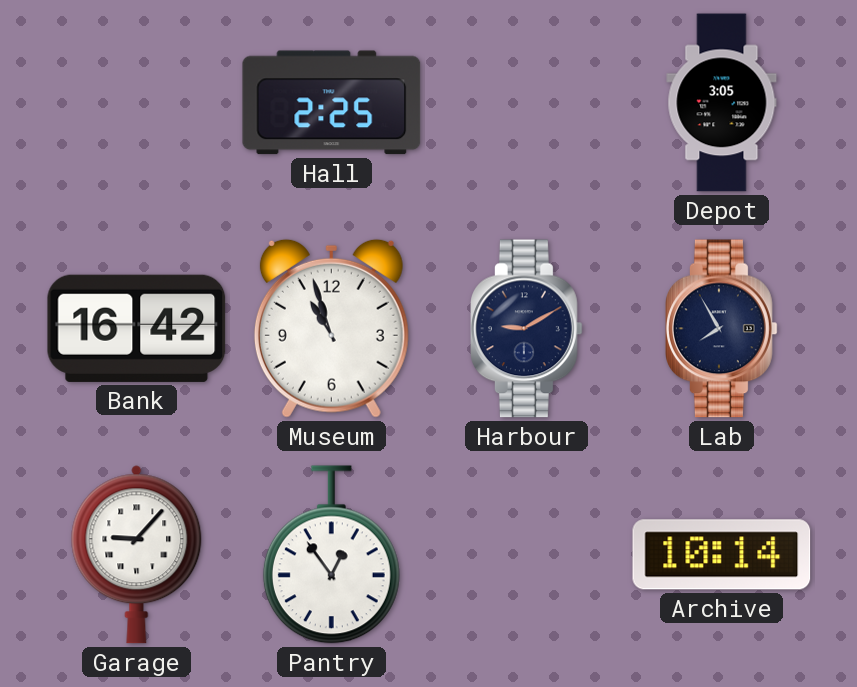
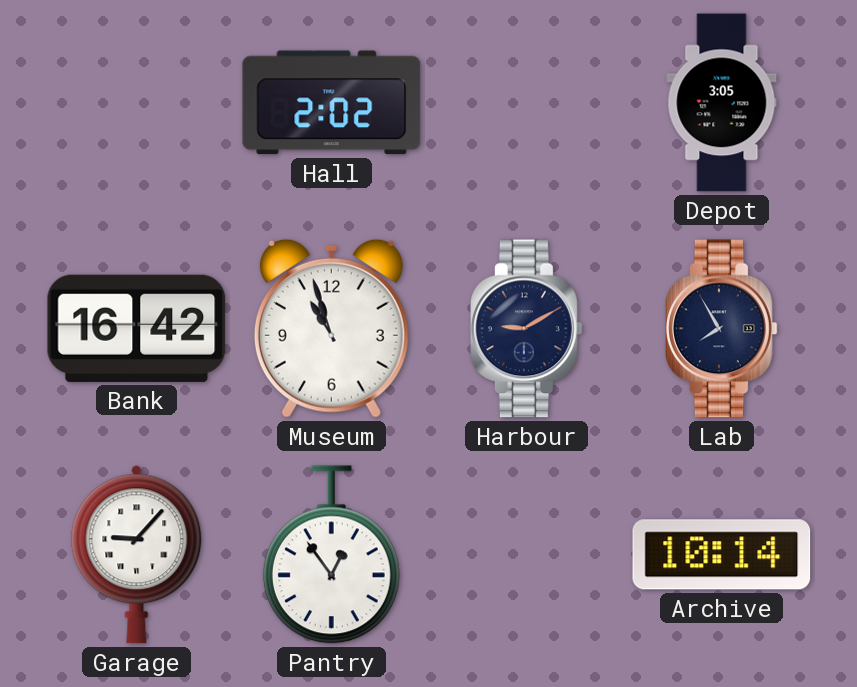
Hall: 2:25 -> 2:02
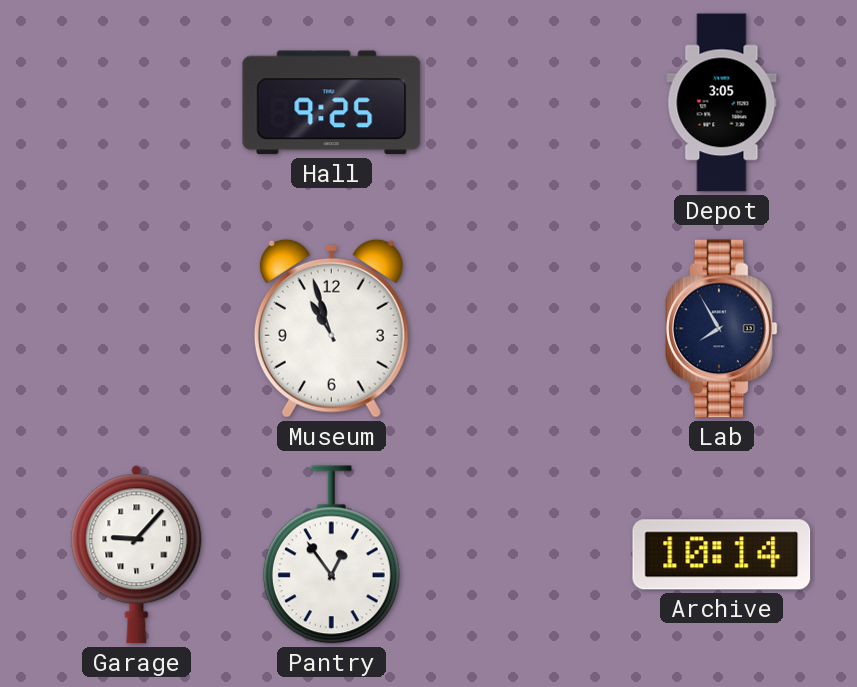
Hall: 2:02 -> 9:25
Bank: 16:42 -> none
Harbour: 9:10 -> none
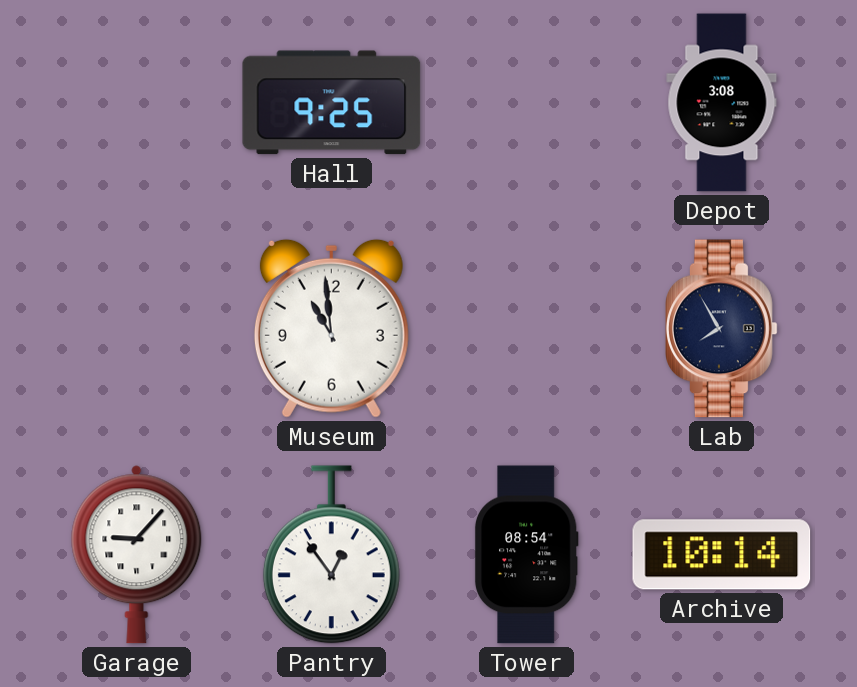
Depot: 3:05 -> 3:08
Museum: 10:57 -> 10:59
Tower: none -> 08:54
